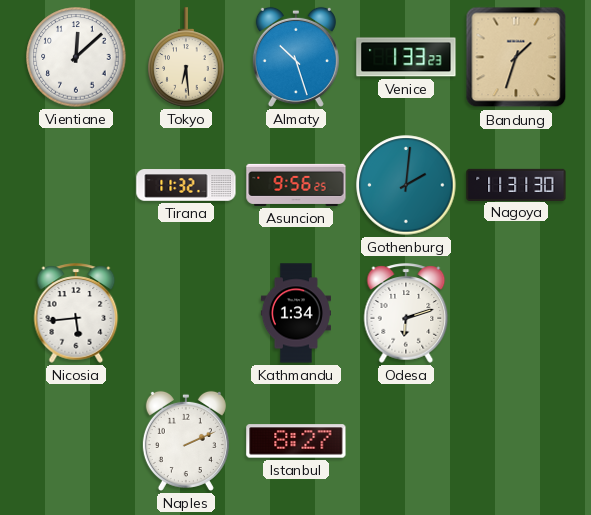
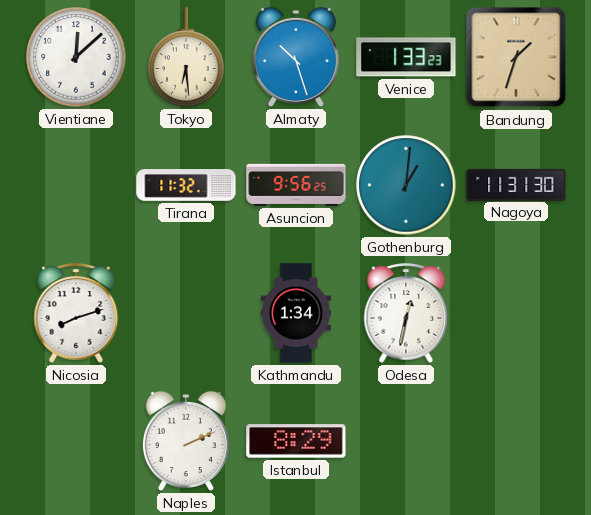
Gothenburg: 2:01 -> 1:01
Nicosia: 5:44 -> 8:12
Odesa: 6:12 -> 12:32
Istanbul: 8:27 -> 8:29
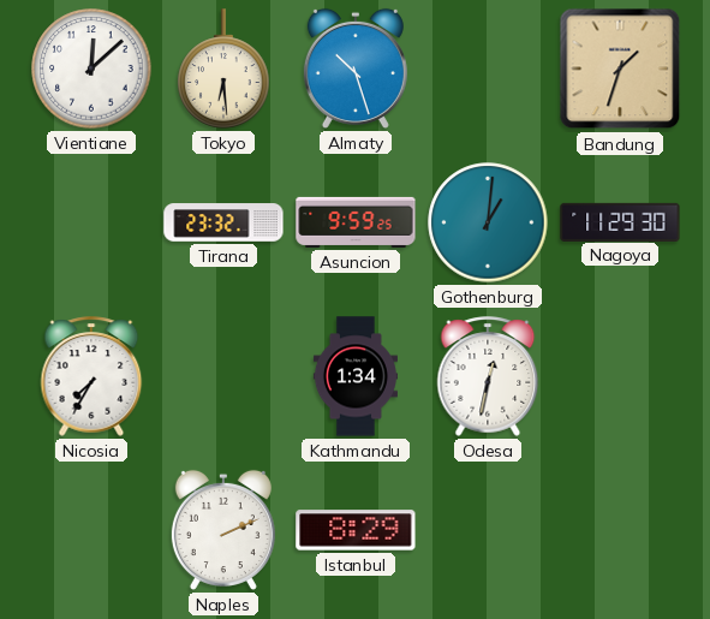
Venice: 1:33 -> none
Tirana: 11:32 -> 23:32
Asuncion: 9:56 -> 9:59
Nagoya: 11:31 -> 11:29
Nicosia: 8:12 -> 7:35
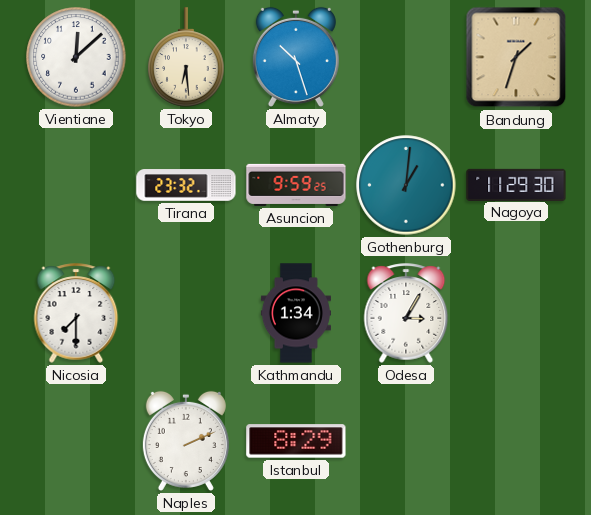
Nicosia: 7:35 -> 7:30
Odesa: 12:32 -> 3:05
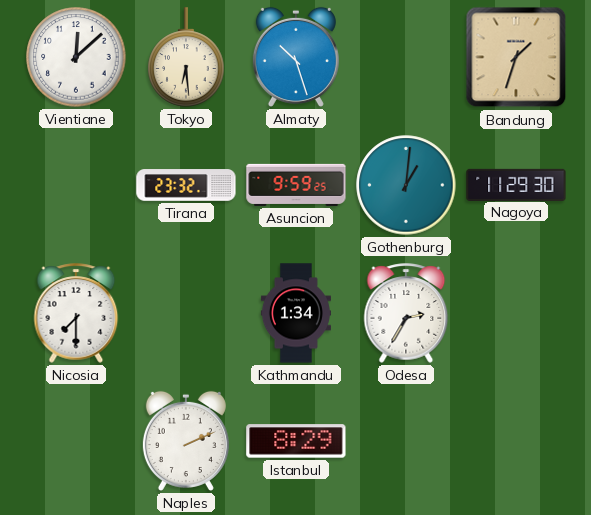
Odesa: 3:05 -> 2:35
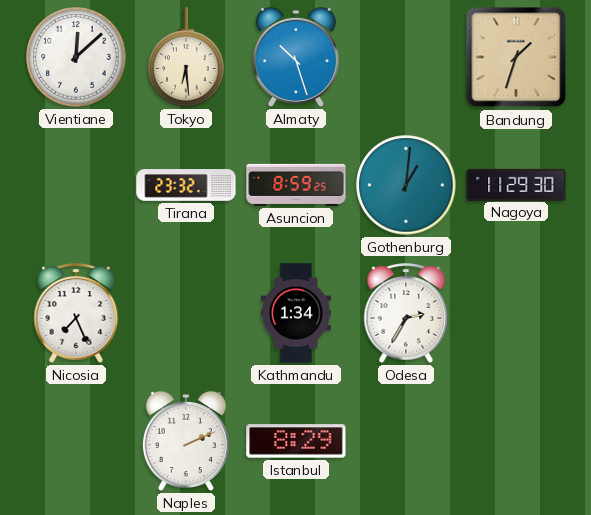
Asuncion: 9:59 -> 8:59
Nicosia: 7:30 -> 7:26
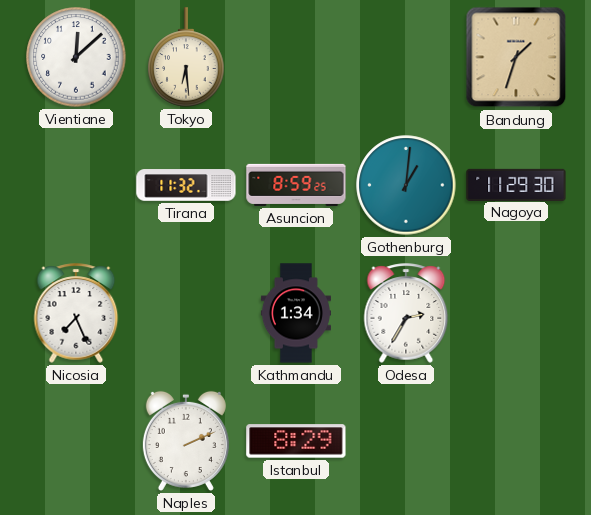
Almaty: 10:27 -> none
Tirana: 23:32 -> 11:32
